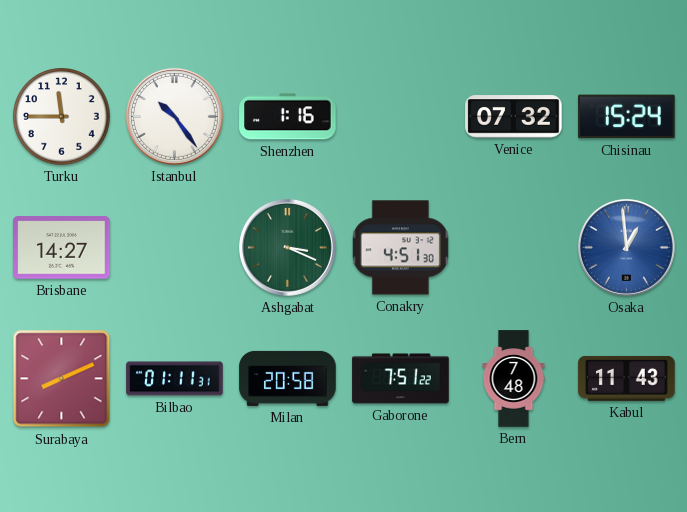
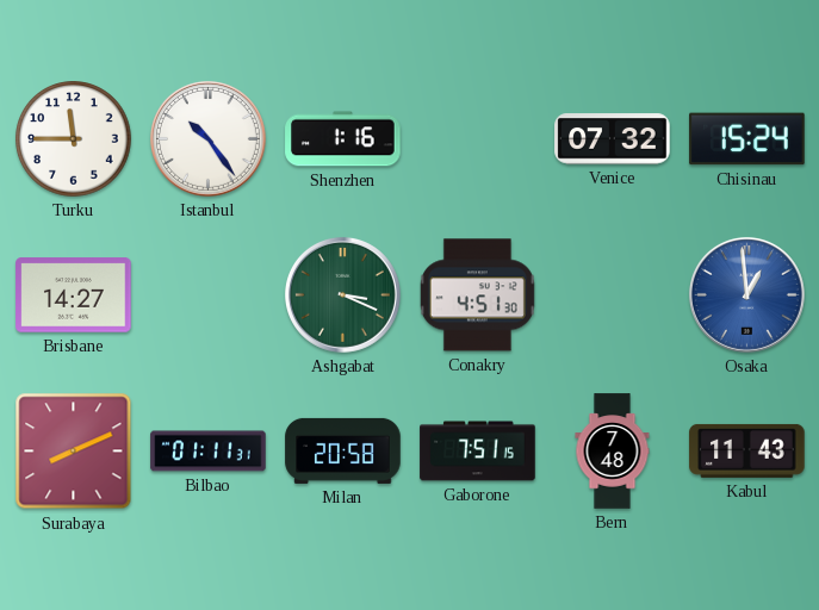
Gaborone: 7:51:22 -> 7:51:15
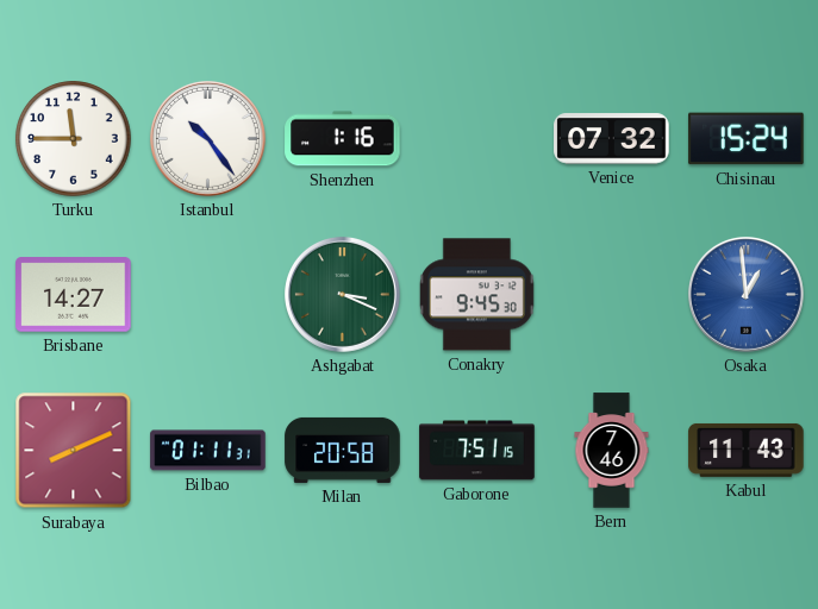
Conakry: 4:51 -> 9:45
Bern: 7:48 -> 7:46
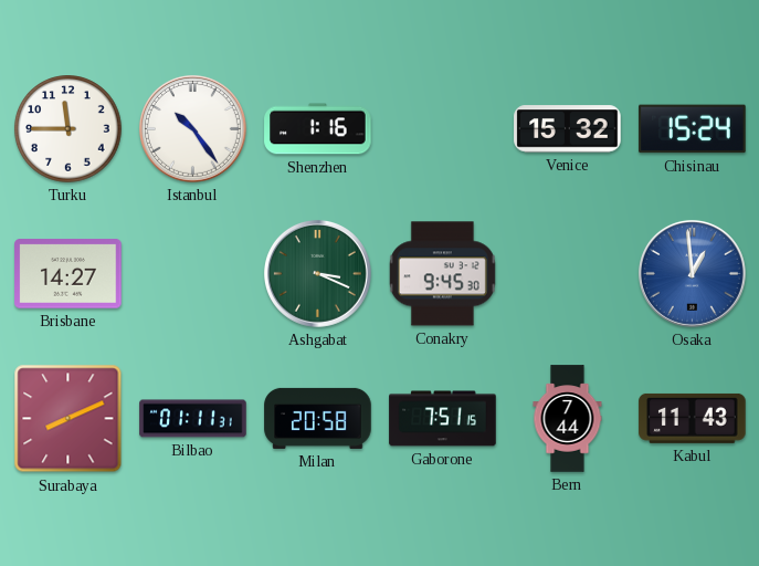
Venice: 07:32 -> 15:32
Bern: 7:46 -> 7:44
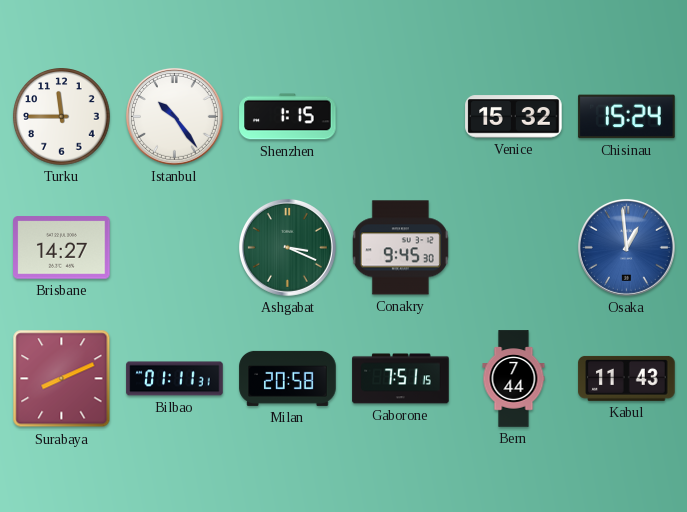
Shenzhen: 1:16 -> 1:15
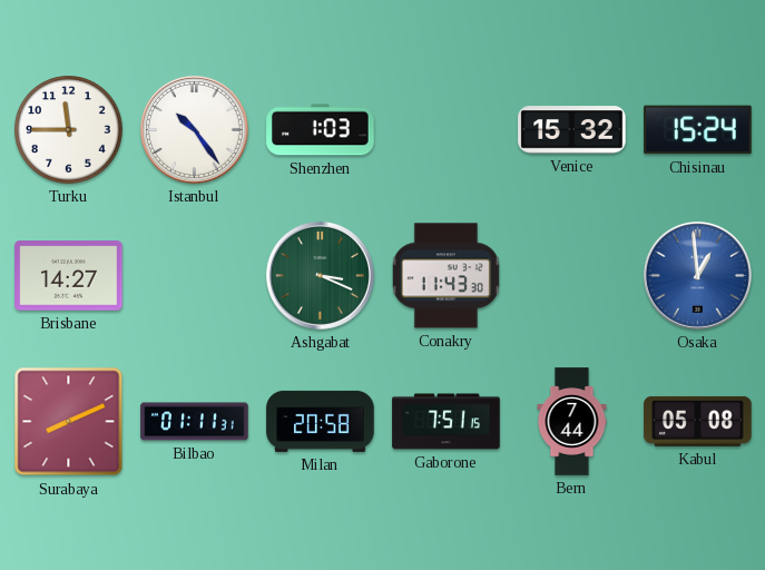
Shenzhen: 1:15 -> 1:03
Conakry: 9:45 -> 11:43
Kabul: 11:43 -> 05:08
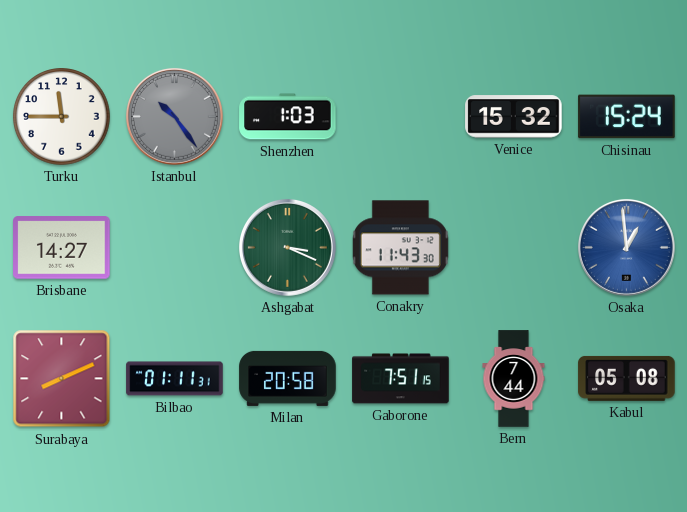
Istanbul dial: white -> grey
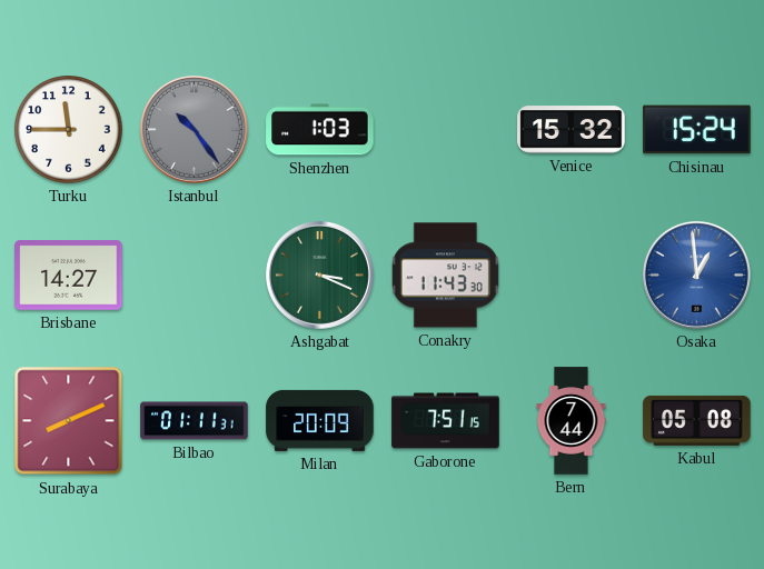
Milan: 20:58 -> 20:09
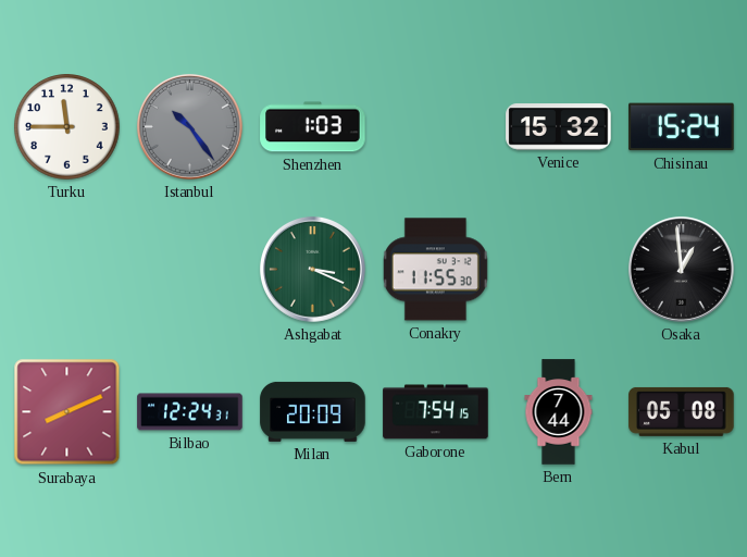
Brisbane: 14:27 -> none
Conakry: 11:43 -> 11:55
Osaka dial: blue -> black
Bilbao: 01:11 -> 12:24
Gaborone: 7:51 -> 7:54
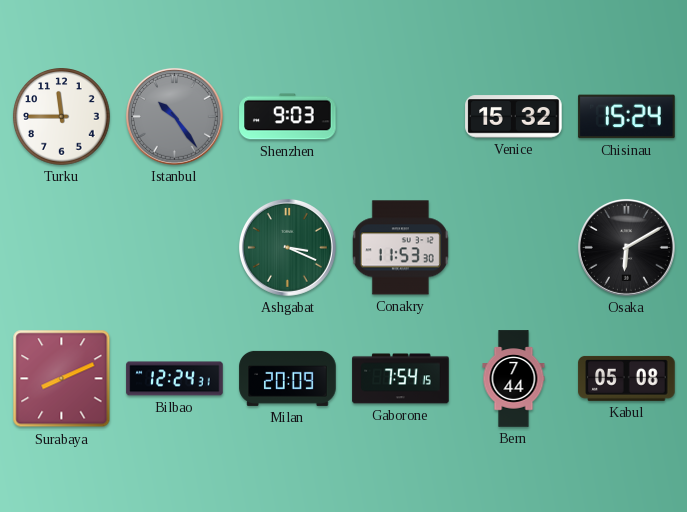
Shenzhen: 1:03 -> 9:03
Conakry: 11:55 -> 11:53
Osaka: 12:59 -> 6:10
